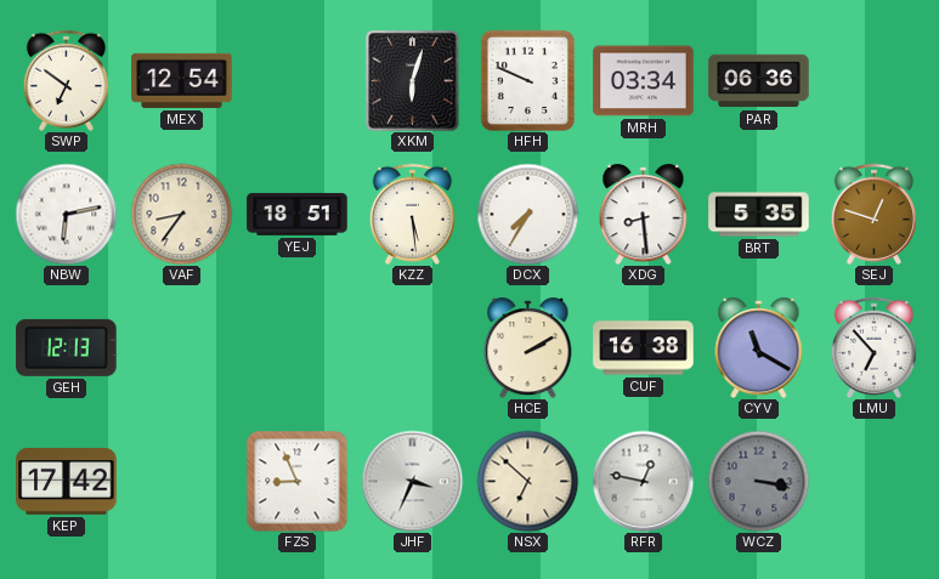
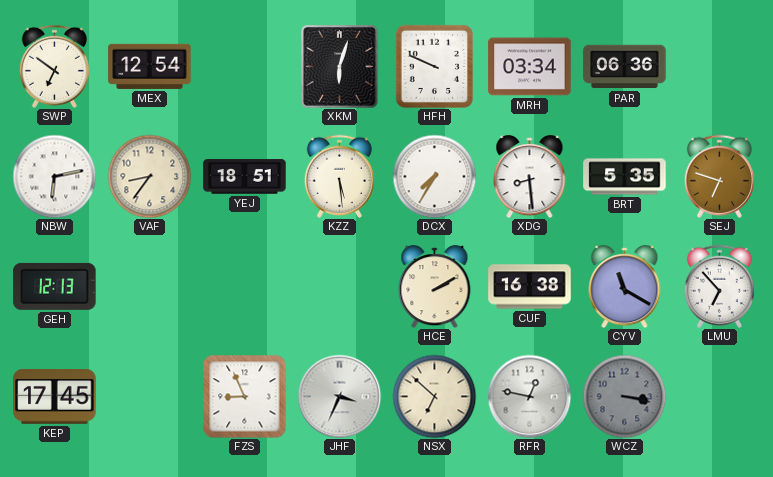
SEJ: 12:48 -> 6:48
KEP: 17:42 -> 17:45
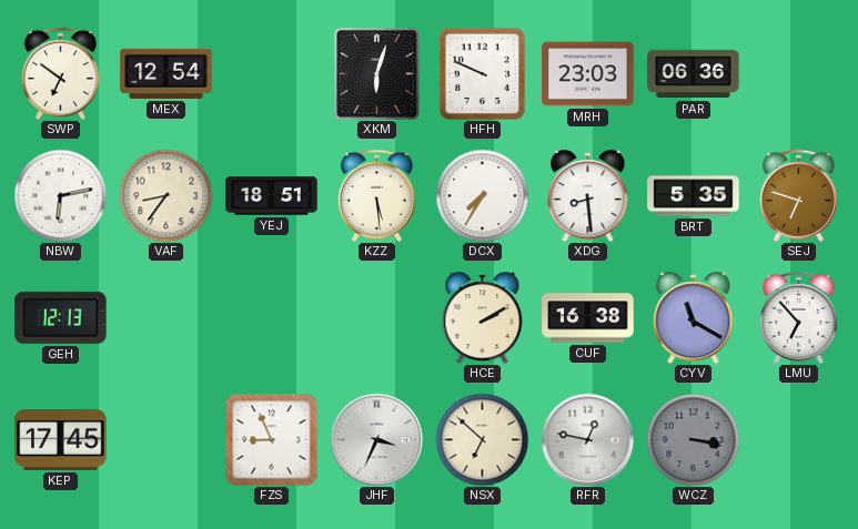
MRH: 03:34 -> 23:03
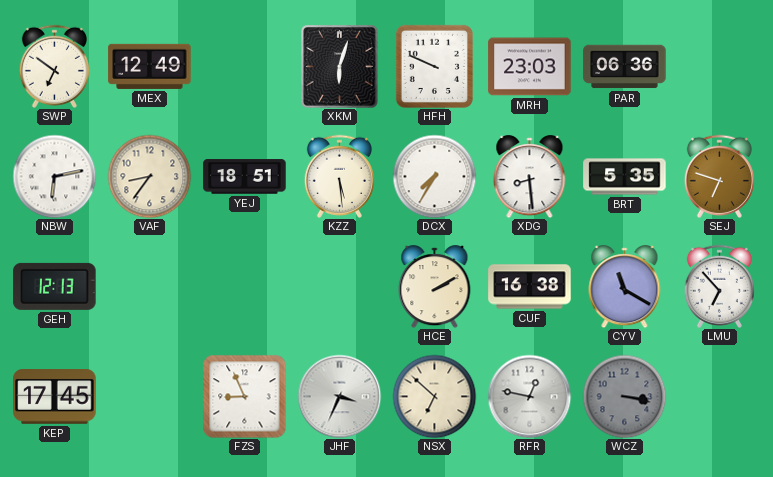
MEX: 12:54 -> 12:49
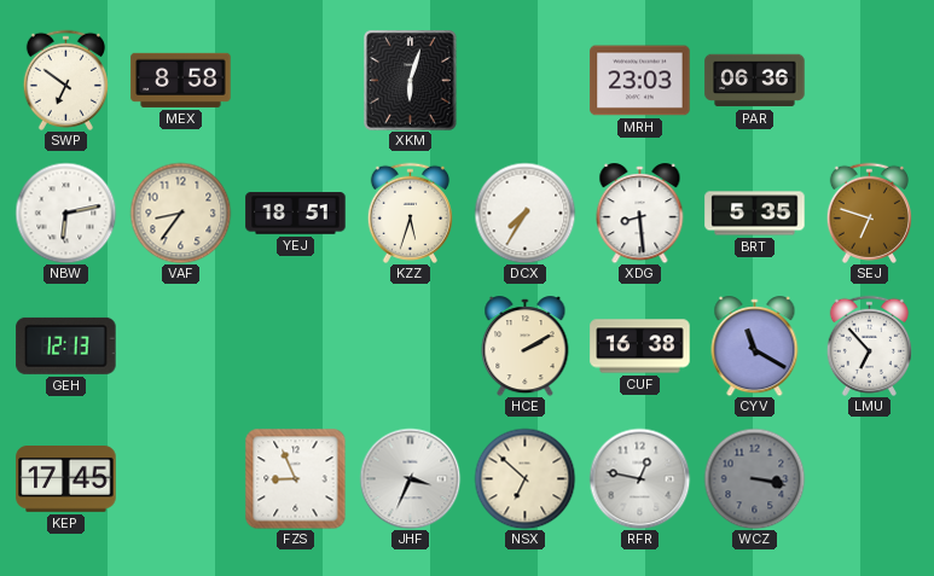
MEX: 12:49 -> 8:58
HFH: 9:49 -> none
KZZ: 5:29 -> 5:33
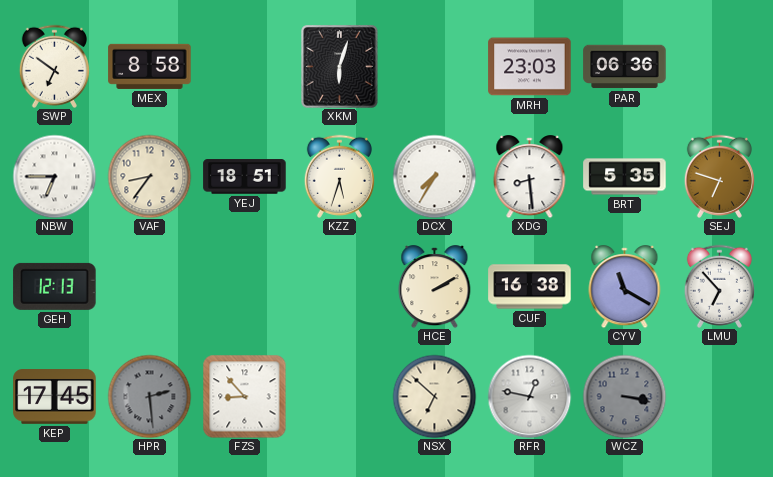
NBW: 6:13 -> 6:45
HPR: none -> 2:29
FZS: 8:56 -> 8:53
JHF: 3:34 -> none
